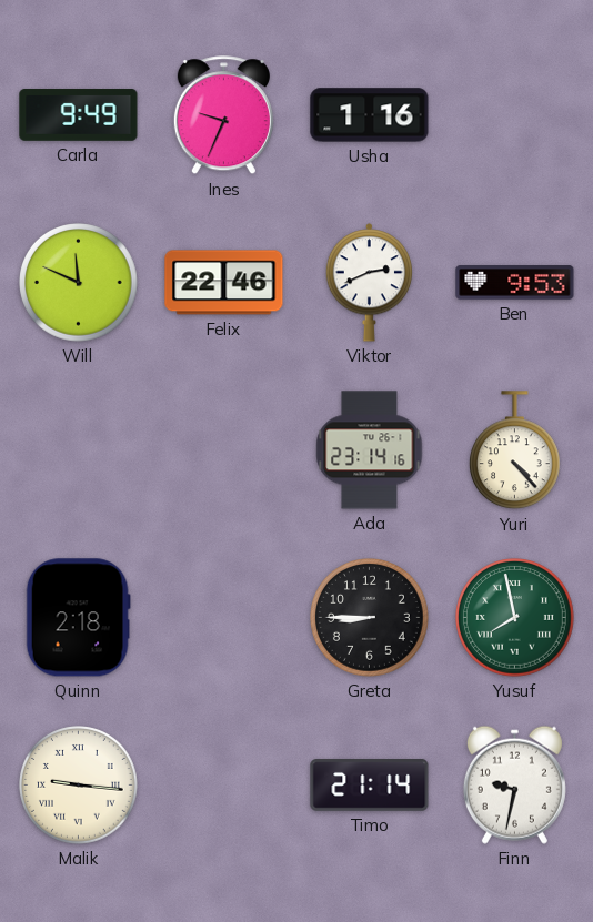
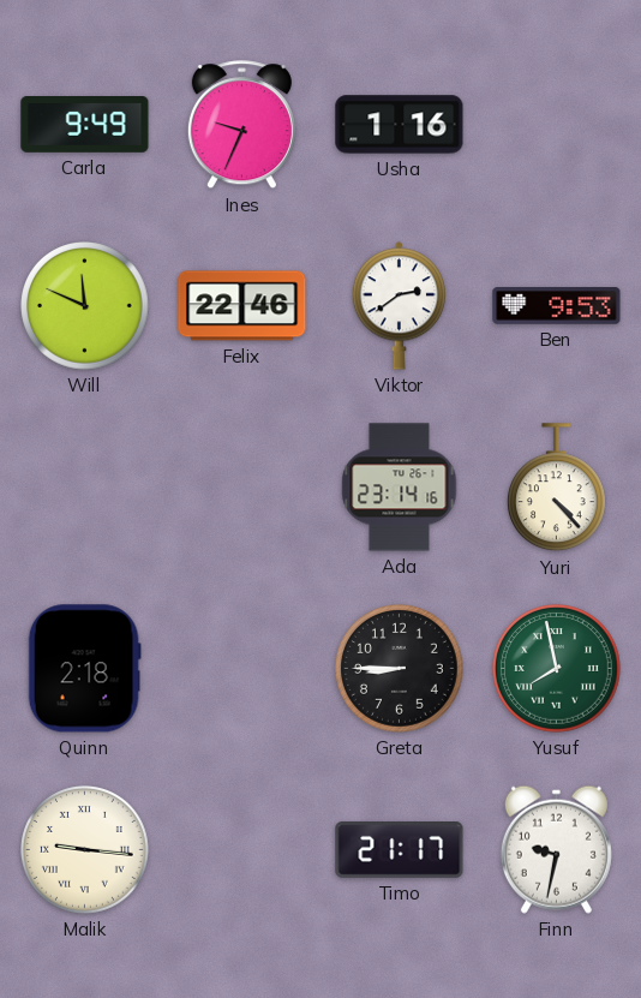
Viktor: 2:41 -> 2:39
Timo: 21:14 -> 21:17
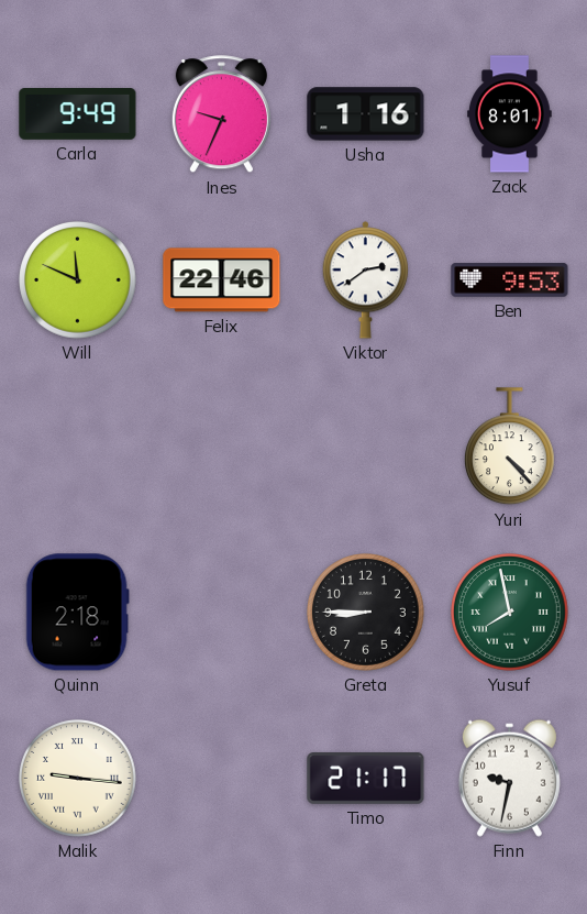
Zack: none -> 8:01
Ada: 23:14 -> none
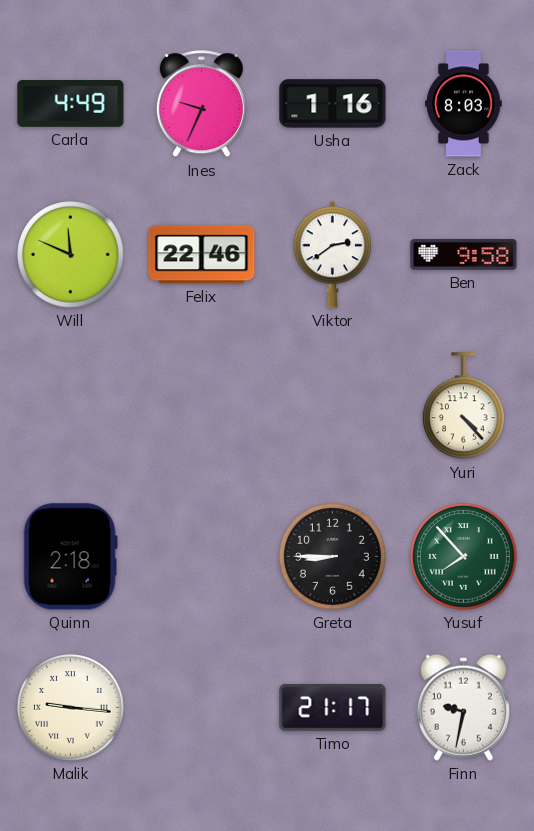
Carla: 9:49 -> 4:49
Zack: 8:01 -> 8:03
Ben: 9:53 -> 9:58
Yusuf: 7:58 -> 7:53
